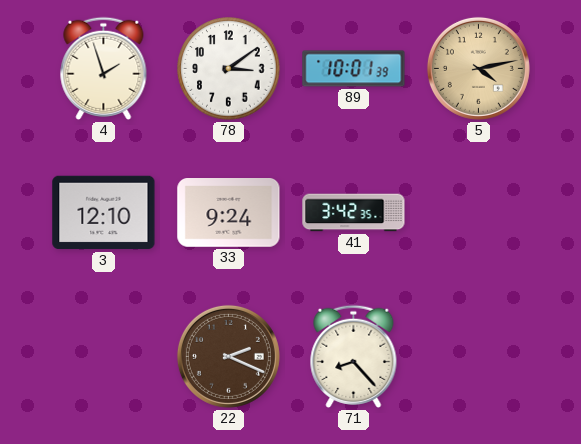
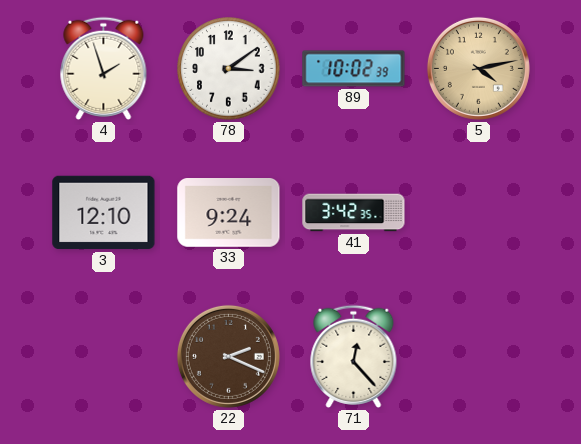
89: 10:01 -> 10:02
71: 8:23 -> 12:23
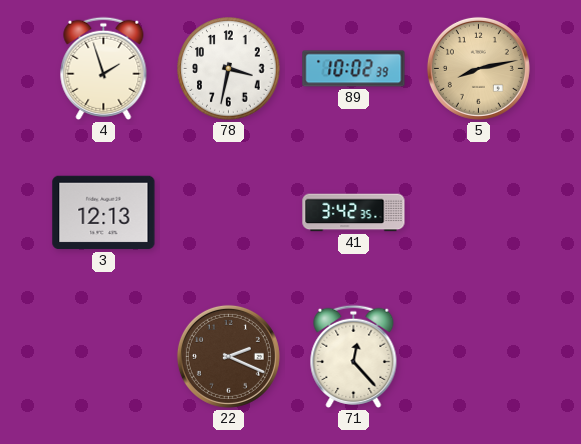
78: 3:09 -> 3:32
5: 4:13 -> 8:13
3: 12:10 -> 12:13
33: 9:24 -> none
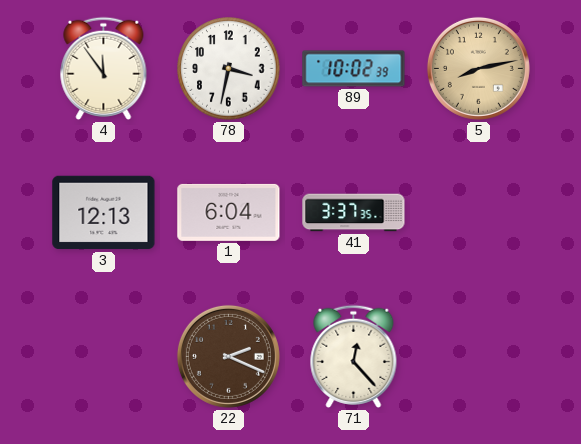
4: 1:57 -> 11:54
1: none -> 6:04
41: 3:42 -> 3:37
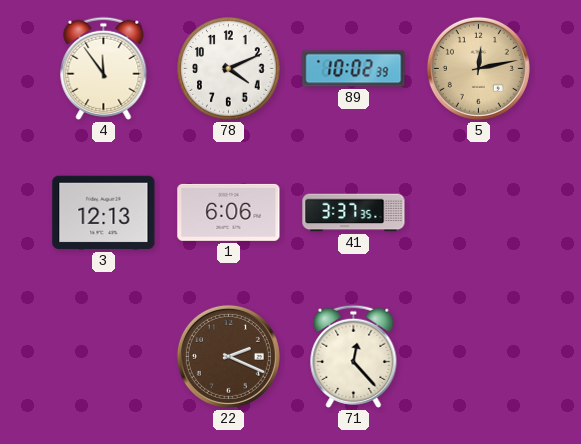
78: 3:32 -> 4:11
5: 8:13 -> 12:13
1: 6:04 -> 6:06
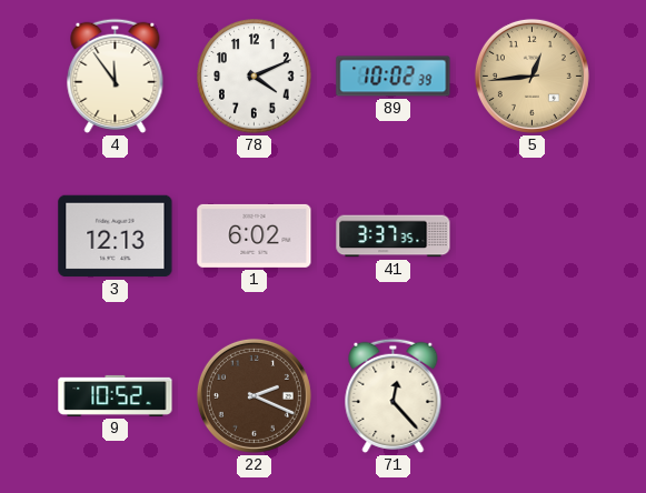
5: 12:13 -> 12:44
1: 6:06 -> 6:02
9: none -> 10:52
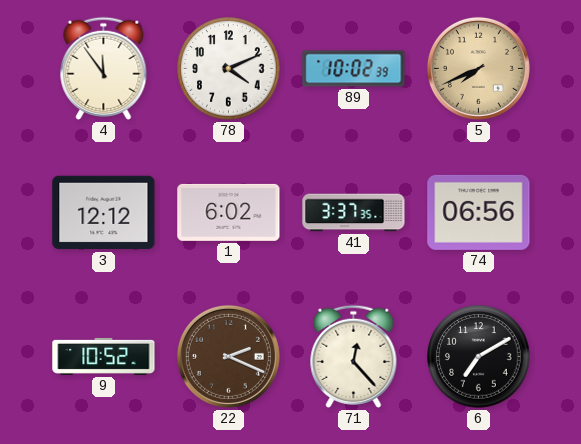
5: 12:44 -> 7:41
3: 12:13 -> 12:12
74: none -> 06:56
6: none -> 7:10
